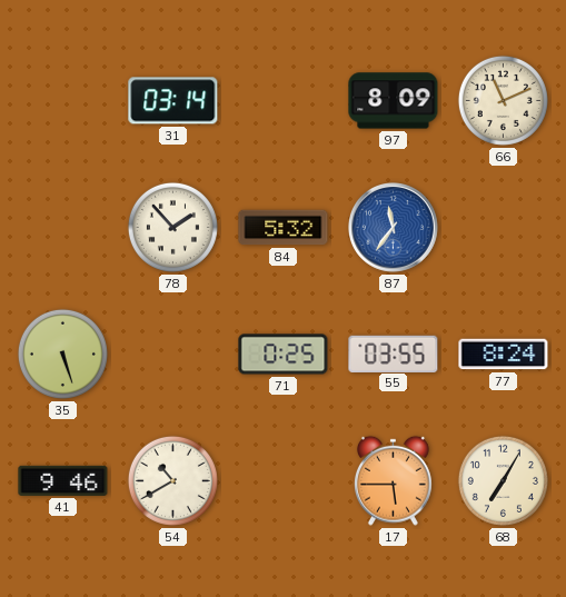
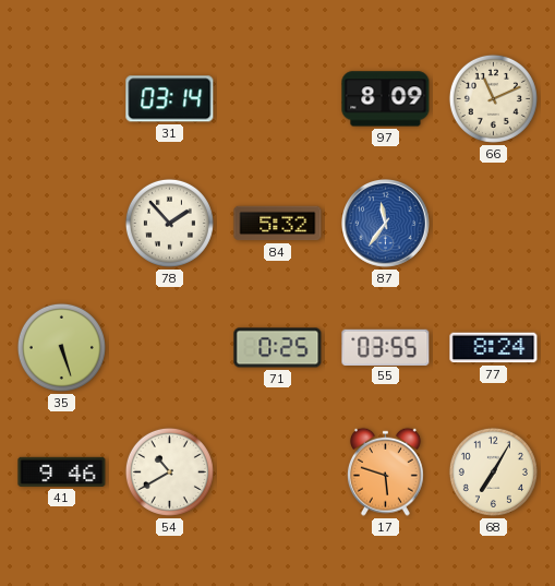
17: 5:45 -> 5:48
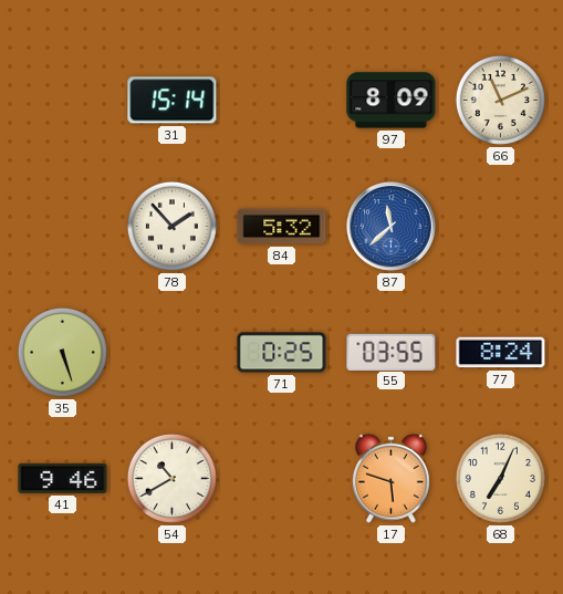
31: 03:14 -> 15:14
87: 11:36 -> 11:38
68: 7:05 -> 7:04
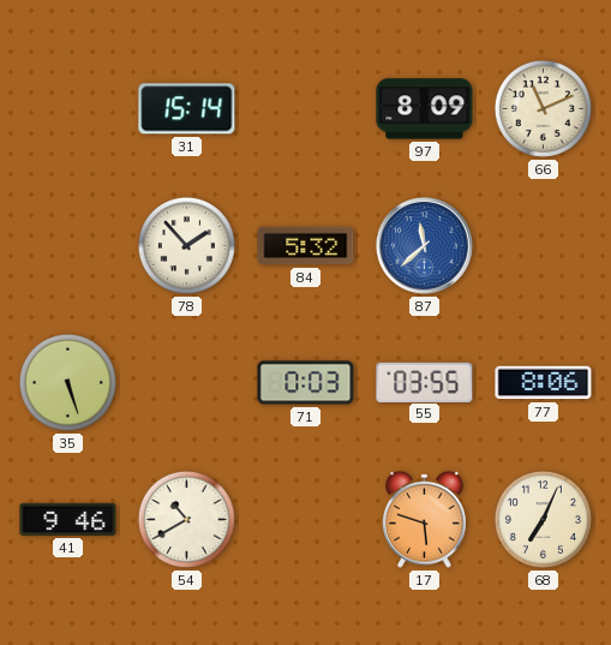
71: 0:25 -> 0:03
77: 8:24 -> 8:06
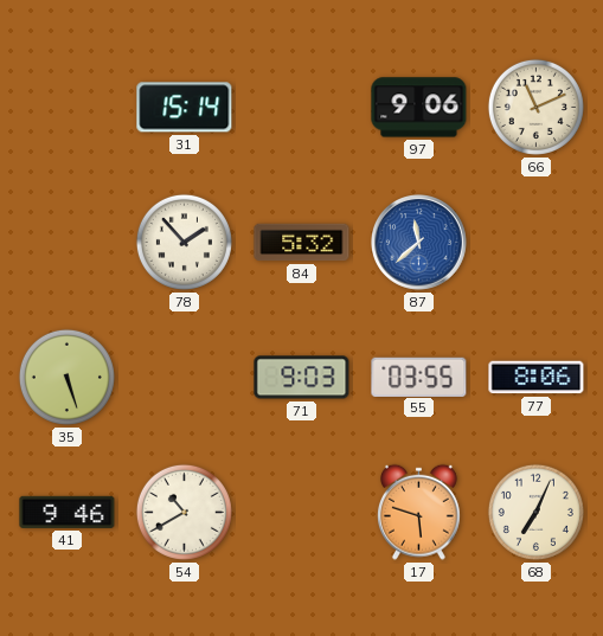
97: 8:09 -> 9:06
71: 0:03 -> 9:03
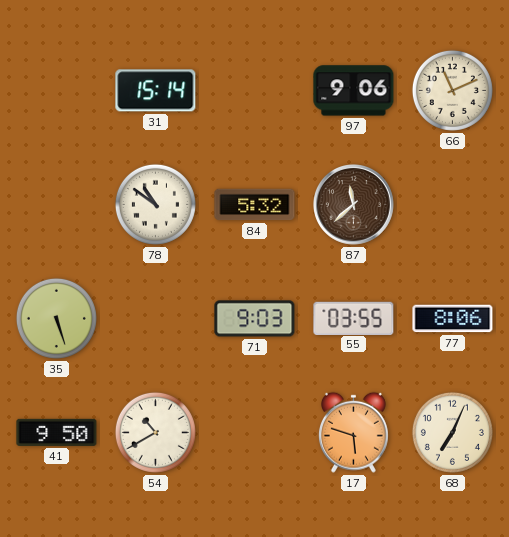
78: 1:53 -> 10:51
87 dial: blue -> brown
41: 9:46 -> 9:50
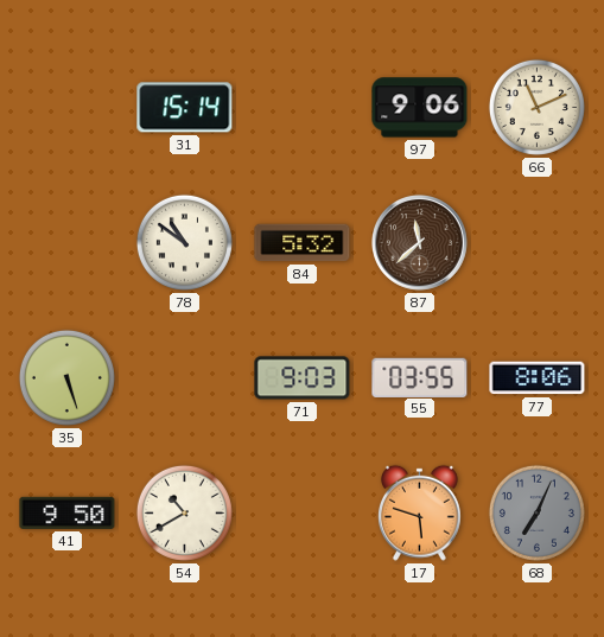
68 dial: cream -> grey
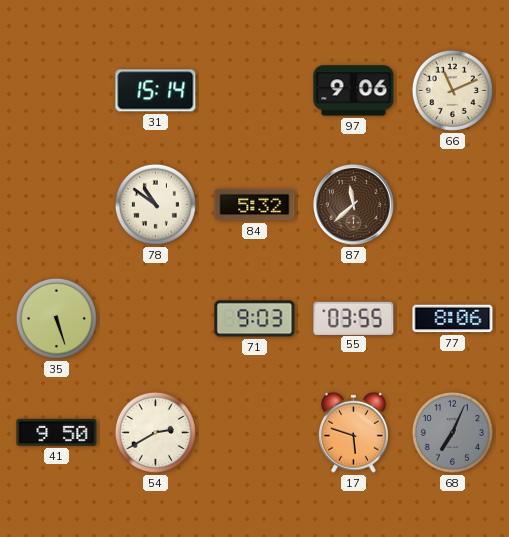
54: 10:40 -> 2:40
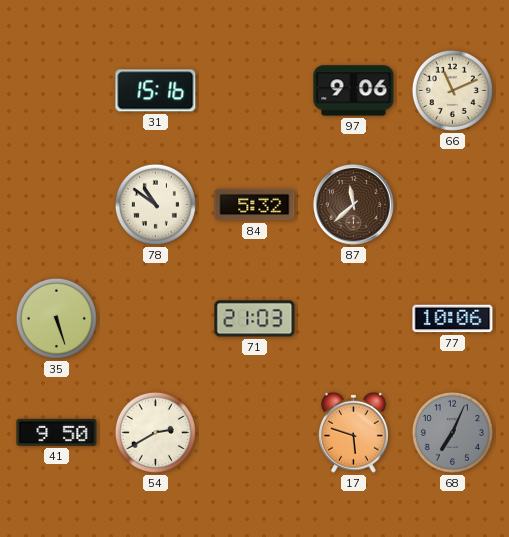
31: 15:14 -> 15:16
71: 9:03 -> 21:03
55: 03:55 -> none
77: 8:06 -> 10:06
